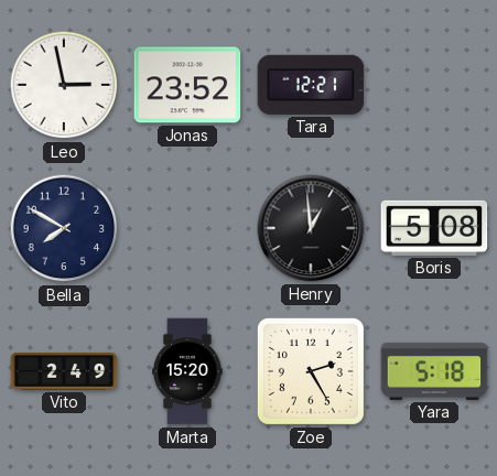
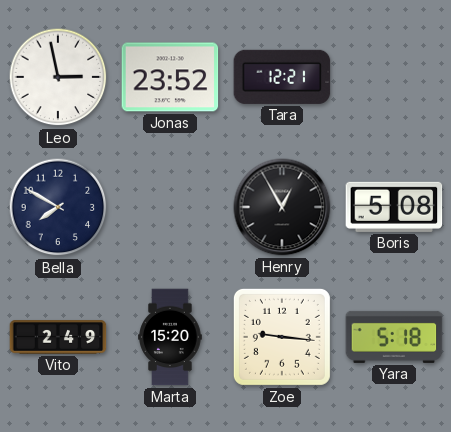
Henry: 12:59 -> 12:55
Zoe: 2:25 -> 9:16
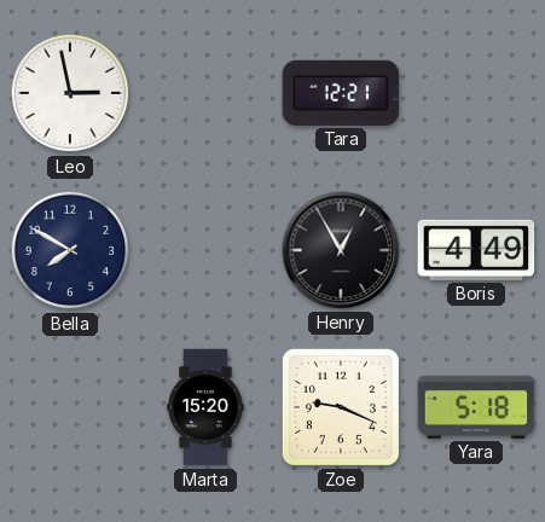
Jonas: 23:52 -> none
Boris: 5:08 -> 4:49
Vito: 2:49 -> none
Zoe: 9:16 -> 9:19
